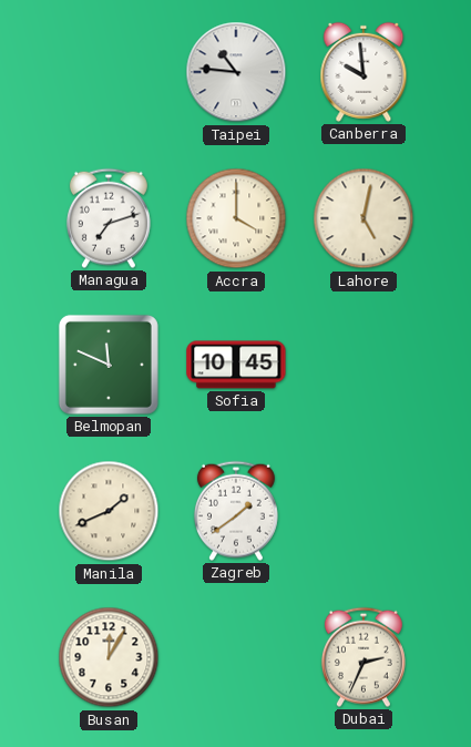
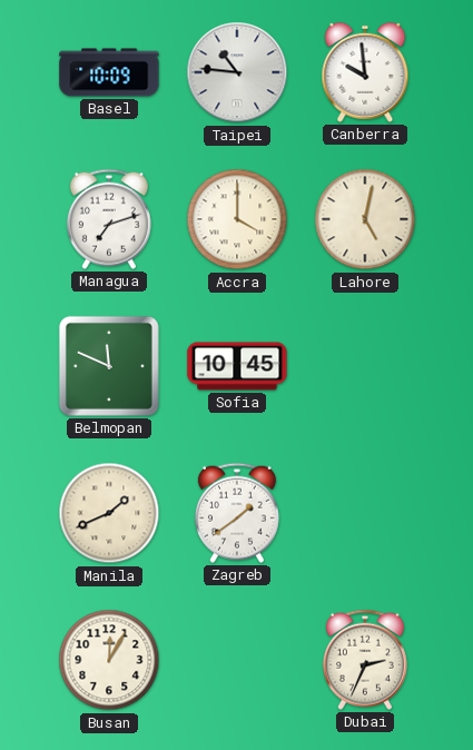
Basel: none -> 10:09
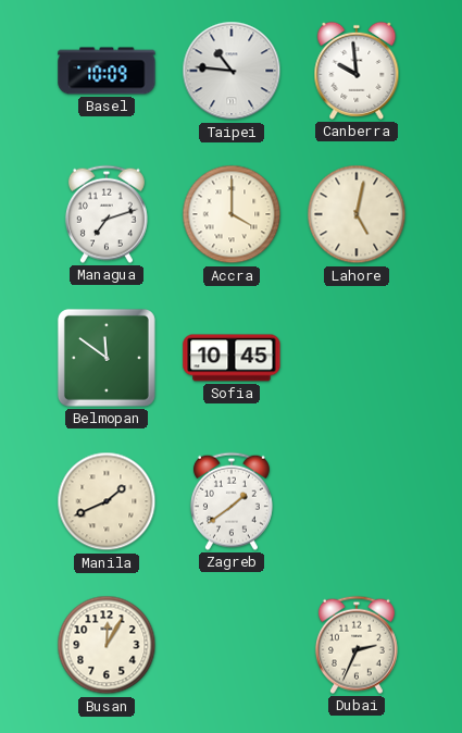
Belmopan: 11:49 -> 11:51
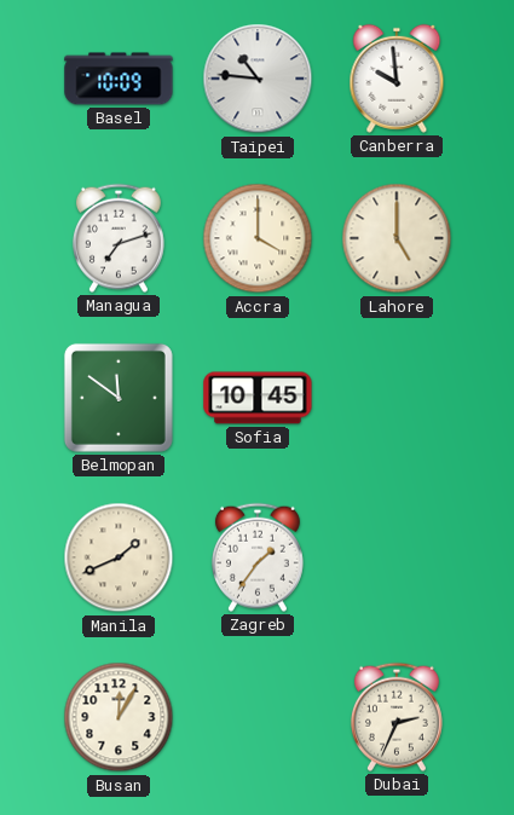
Lahore: 5:02 -> 5:00
Zagreb: 1:39 -> 1:36
